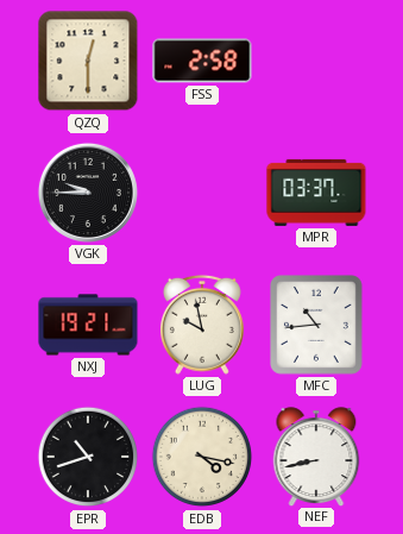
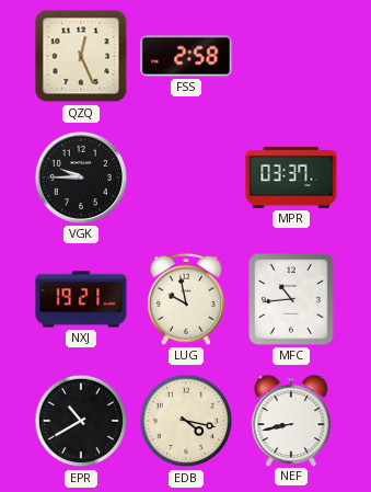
QZQ: 12:30 -> 12:26
EPR: 10:42 -> 10:40
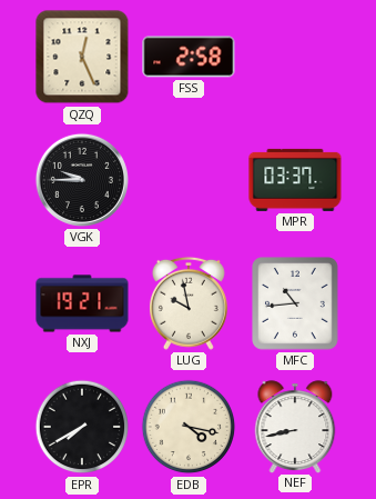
EPR: 10:40 -> 7:40
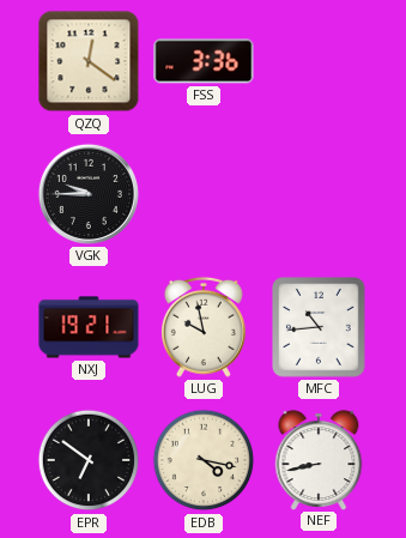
QZQ: 12:26 -> 12:21
FSS: 2:58 -> 3:36
MPR: 03:37 -> none
EPR: 7:40 -> 6:51
